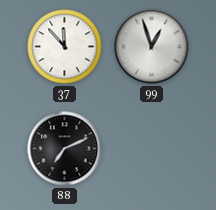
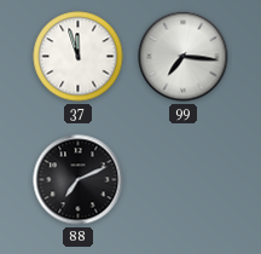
37: 11:53 -> 11:57
99: 12:57 -> 7:16
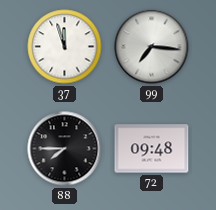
88: 7:11 -> 7:45
72: none -> 09:48
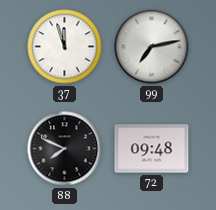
99: 7:16 -> 7:13
88: 7:45 -> 7:49
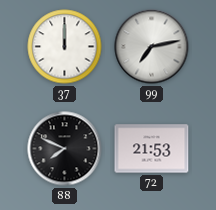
37: 11:57 -> 12:00
72: 09:48 -> 21:53
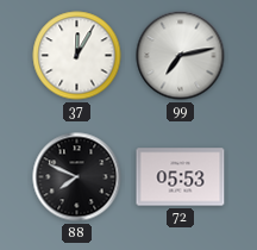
37: 12:00 -> 12:05
72: 21:53 -> 05:53
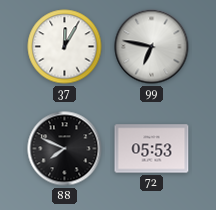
99: 7:13 -> 6:47
